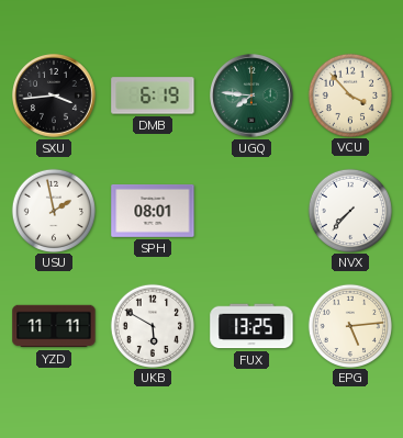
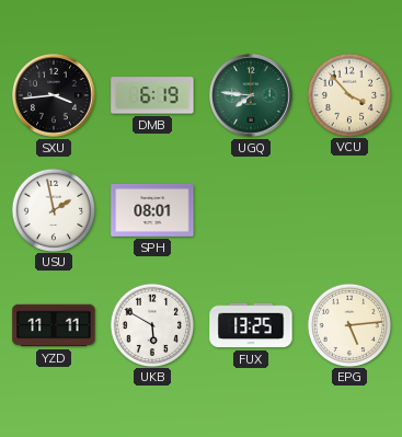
NVX: 7:37 -> none
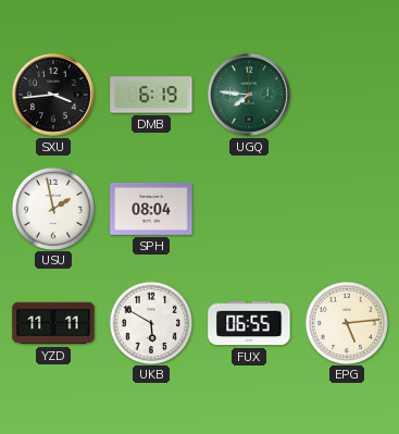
VCU: 3:53 -> none
SPH: 08:01 -> 08:04
FUX: 13:25 -> 06:55
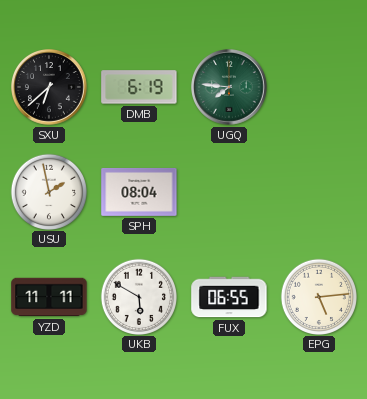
SXU: 3:44 -> 6:38
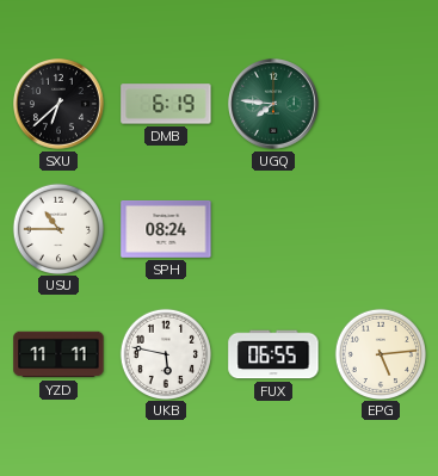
USU: 1:58 -> 10:45
SPH: 08:04 -> 08:24
UKB: 5:50 -> 5:47
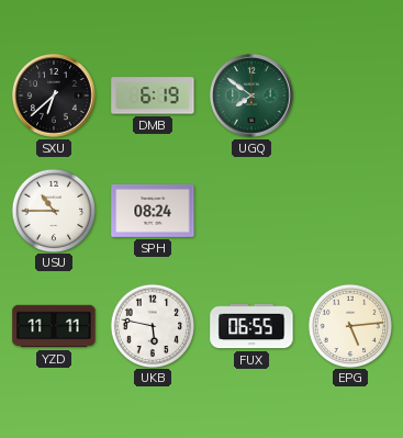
UGQ: 7:46 -> 7:51
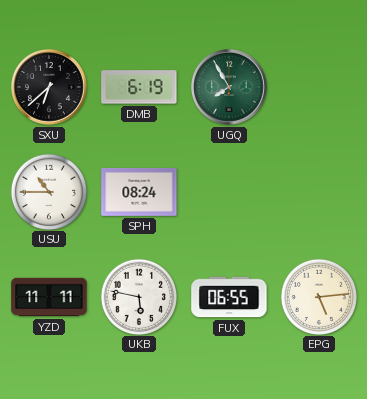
UGQ: 7:51 -> 7:55
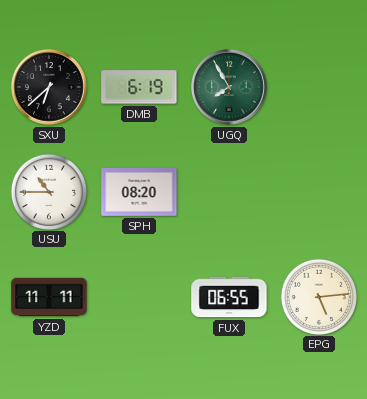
SPH: 08:24 -> 08:20
UKB: 5:47 -> none
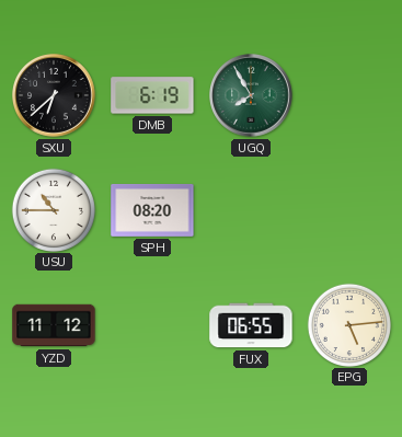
YZD: 11:11 -> 11:12
